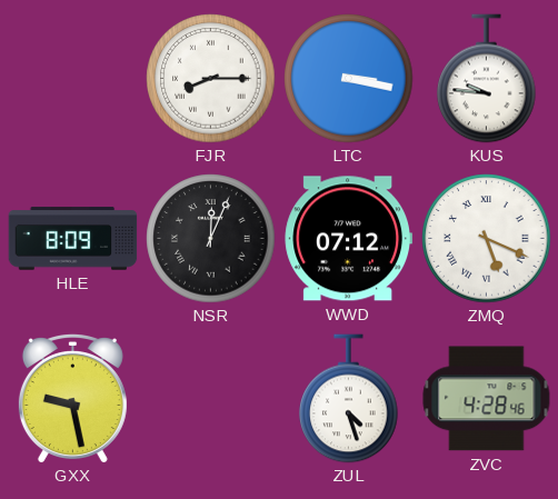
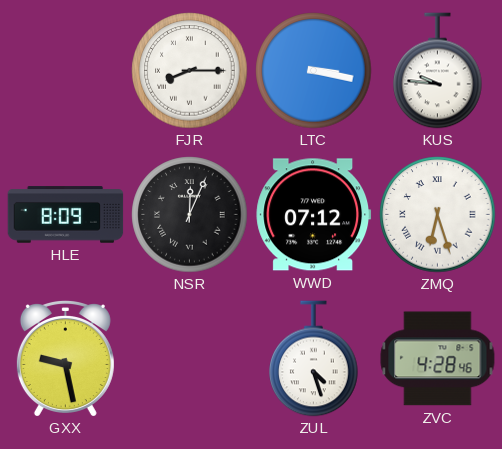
ZMQ: 5:19 -> 6:27
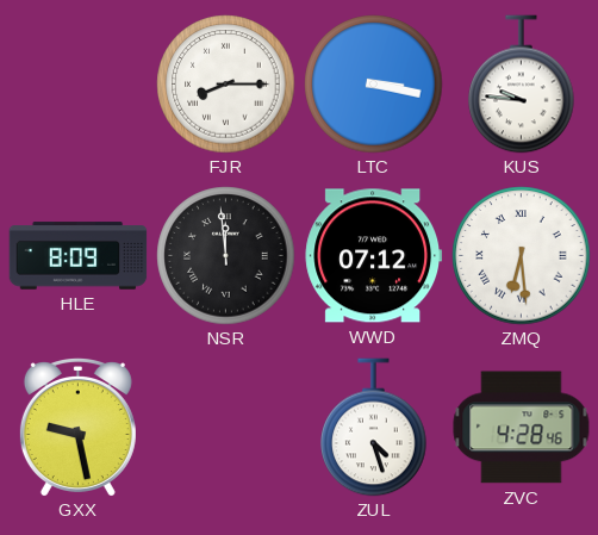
NSR: 12:04 -> 11:59
ZMQ: 6:27 -> 6:29
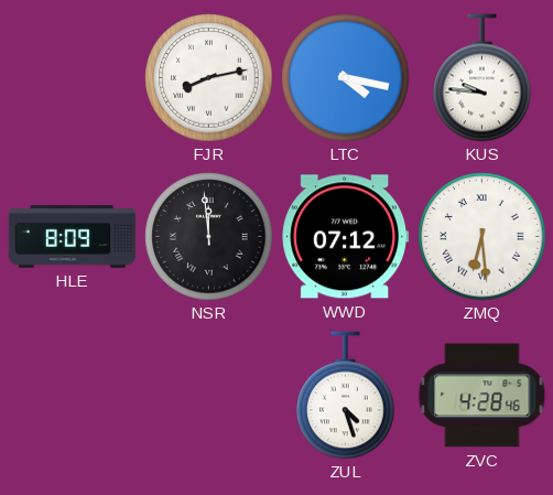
FJR: 8:15 -> 8:13
LTC: 3:17 -> 4:17
GXX: 9:28 -> none
